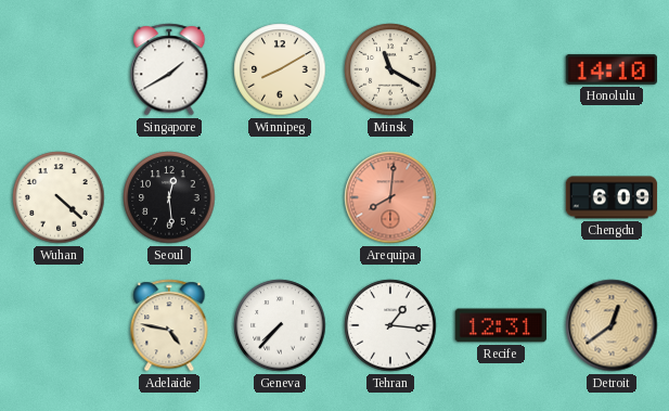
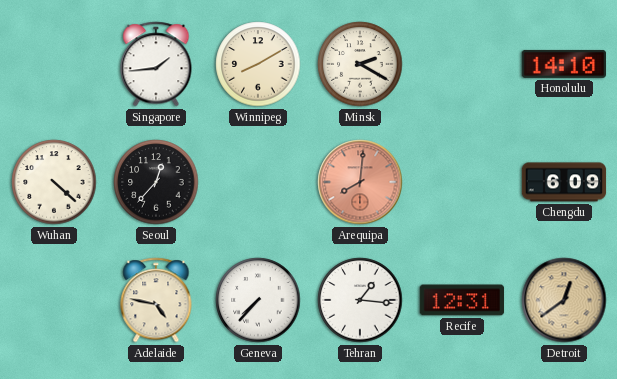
Singapore: 1:40 -> 1:44
Minsk: 11:20 -> 2:20
Seoul: 12:29 -> 12:37
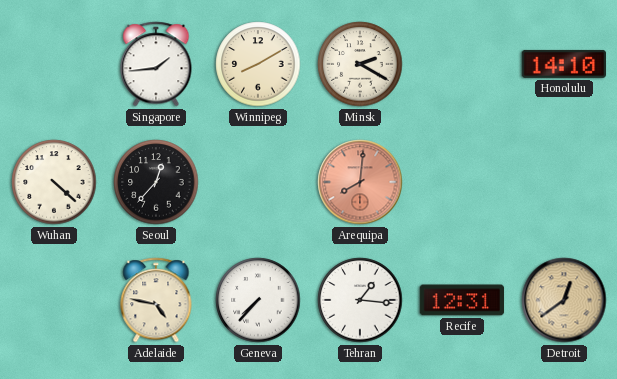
Chengdu: 6:09 -> none
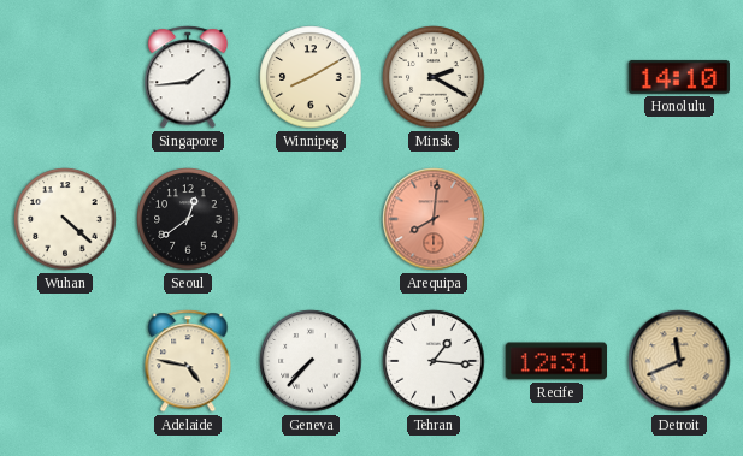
Seoul: 12:37 -> 12:39
Detroit: 12:39 -> 11:41
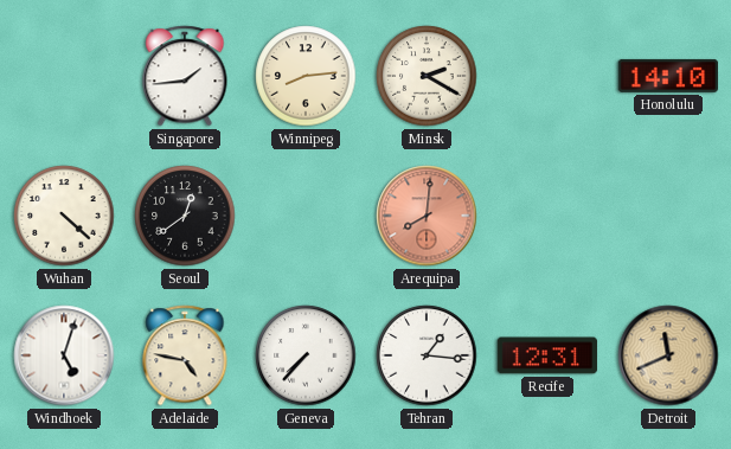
Winnipeg: 8:10 -> 8:14
Windhoek: none -> 5:03
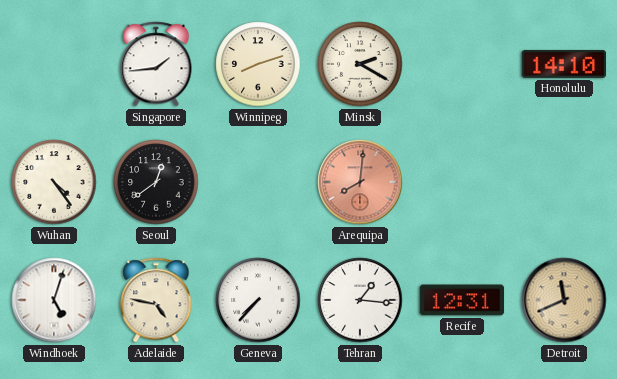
Winnipeg: 8:14 -> 8:12
Wuhan: 4:22 -> 4:24
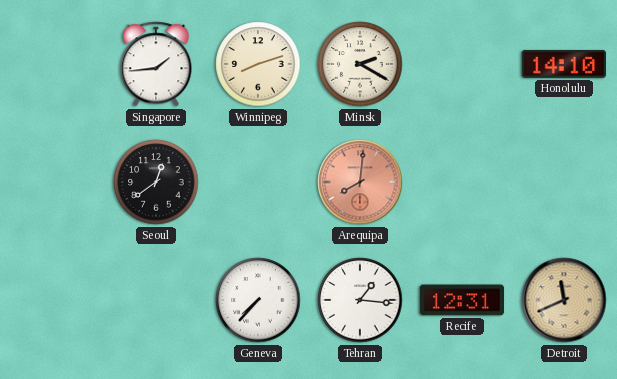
Wuhan: 4:24 -> none
Windhoek: 5:03 -> none
Adelaide: 4:47 -> none
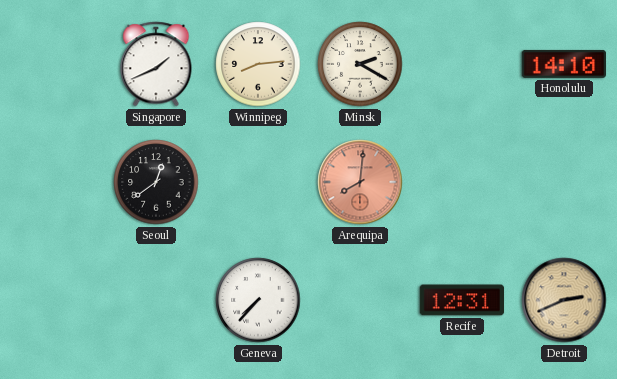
Singapore: 1:44 -> 1:41
Winnipeg: 8:12 -> 8:14
Tehran: 1:16 -> none
Detroit: 11:41 -> 2:41
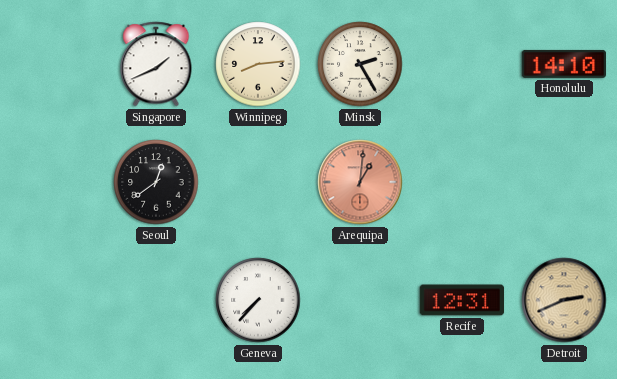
Minsk: 2:20 -> 2:25
Arequipa: 8:01 -> 1:01
